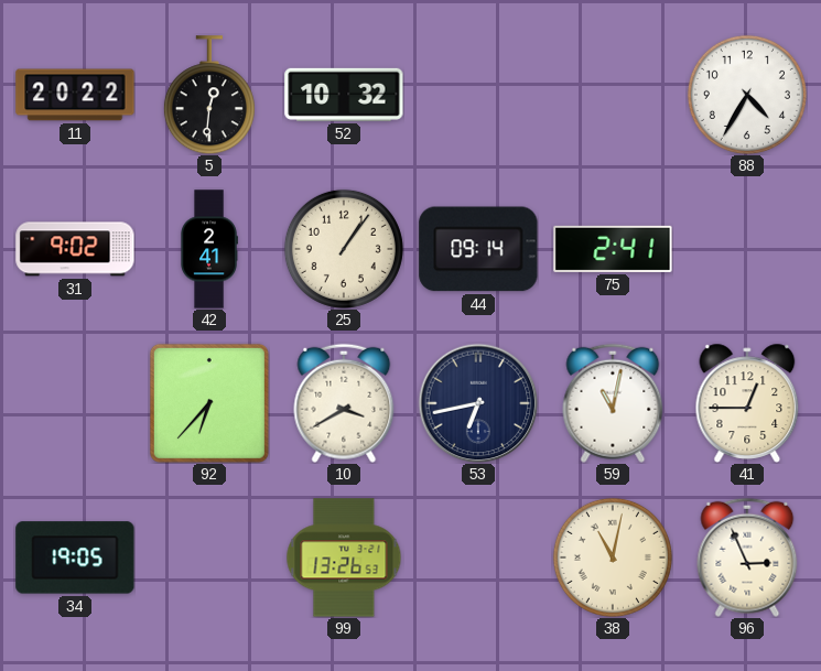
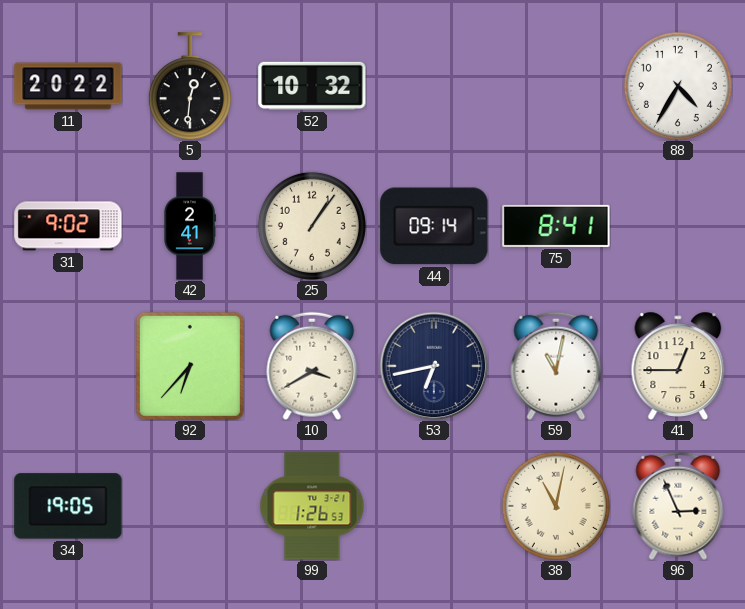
75: 2:41 -> 8:41
99: 13:26 -> 1:26
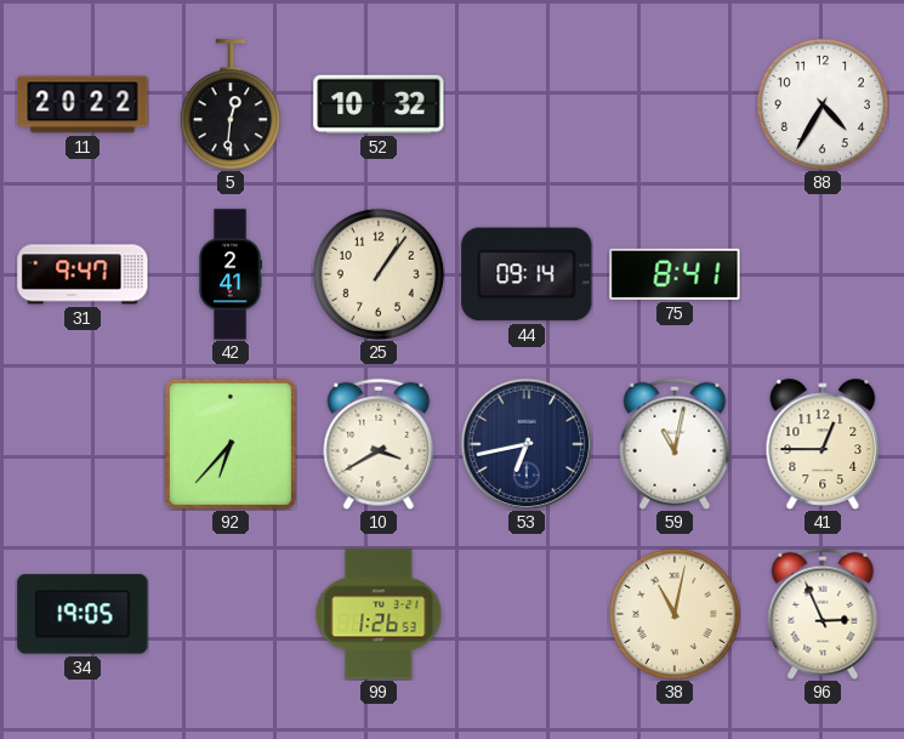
31: 9:02 -> 9:47
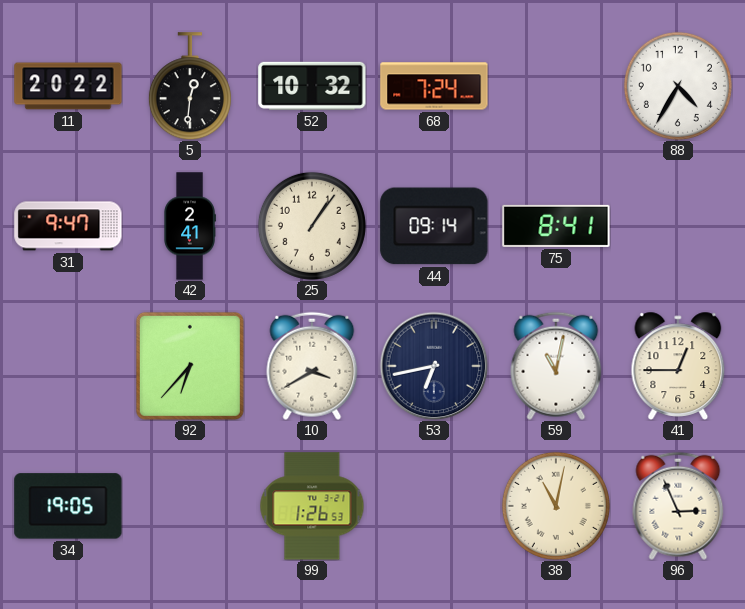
68: none -> 7:24
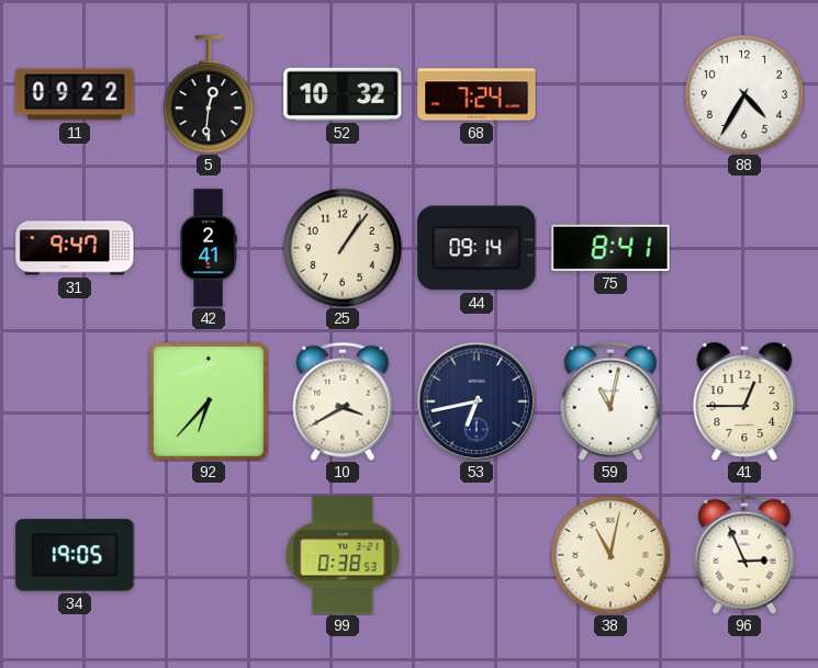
11: 20:22 -> 09:22
99: 1:26 -> 0:38
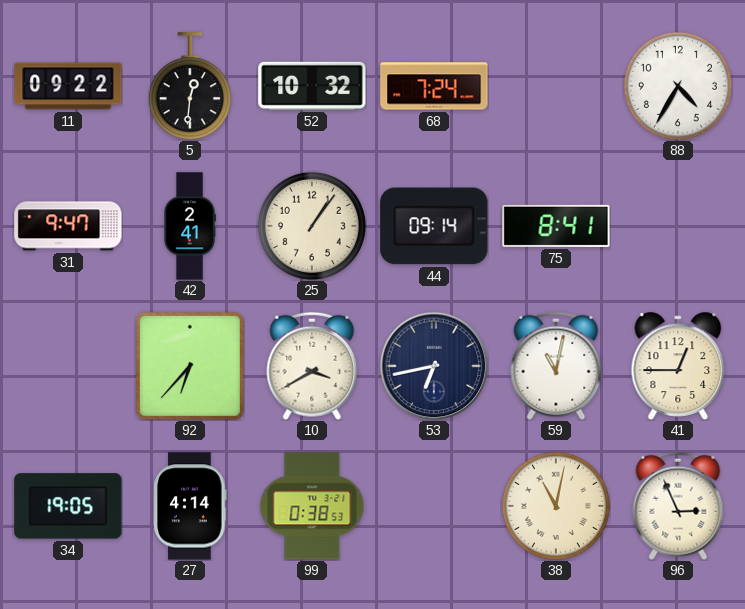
27: none -> 4:14
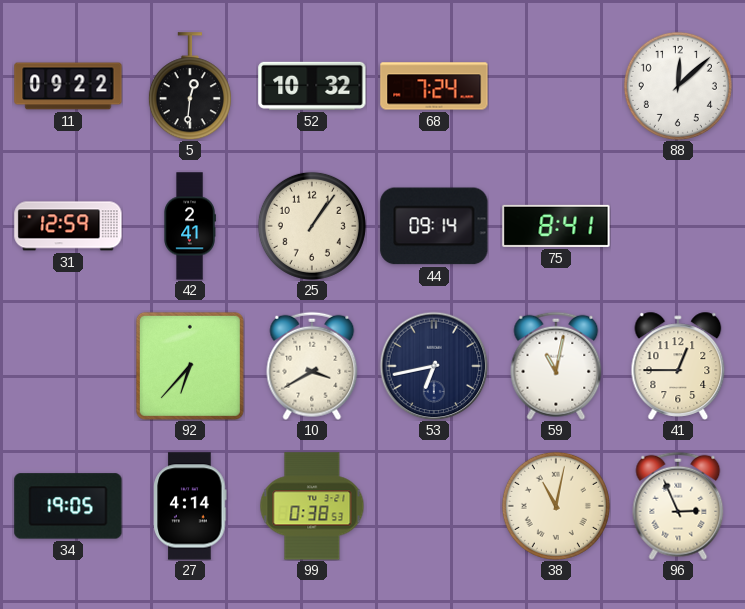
88: 4:35 -> 12:08
31: 9:47 -> 12:59
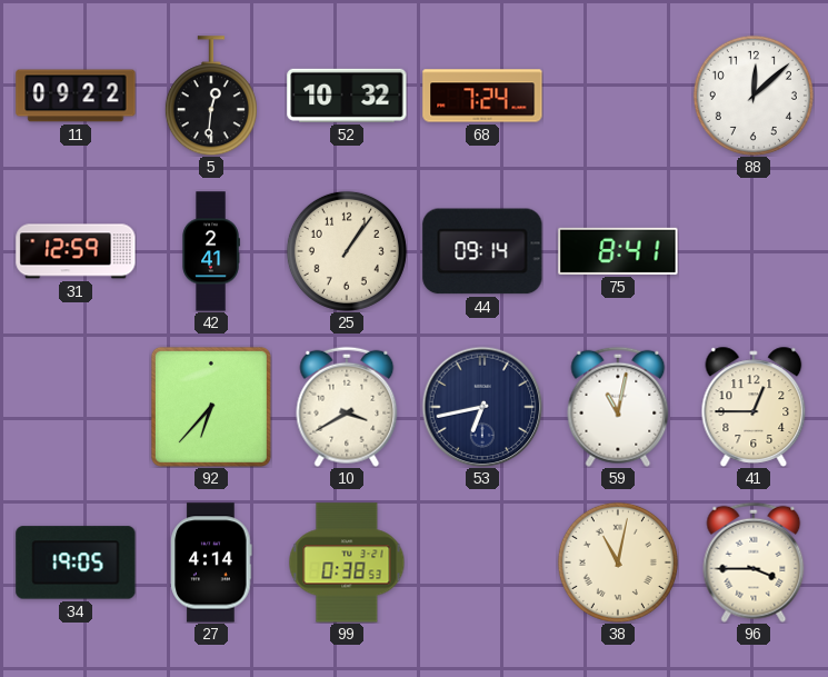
96: 2:56 -> 3:45
